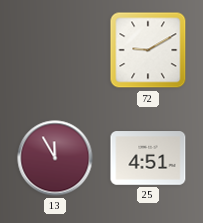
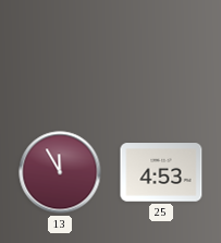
72: 9:10 -> none
25: 4:51 -> 4:53
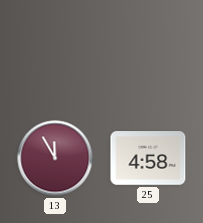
25: 4:53 -> 4:58
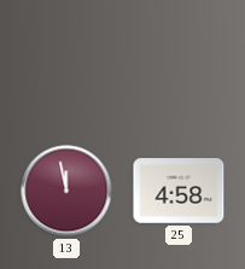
13: 11:55 -> 11:58
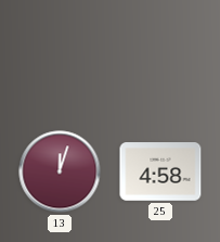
13: 11:58 -> 12:03
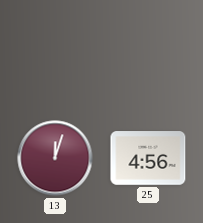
25: 4:58 -> 4:56
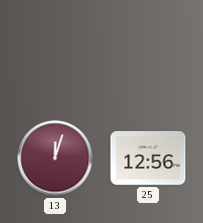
25: 4:56 -> 12:56
